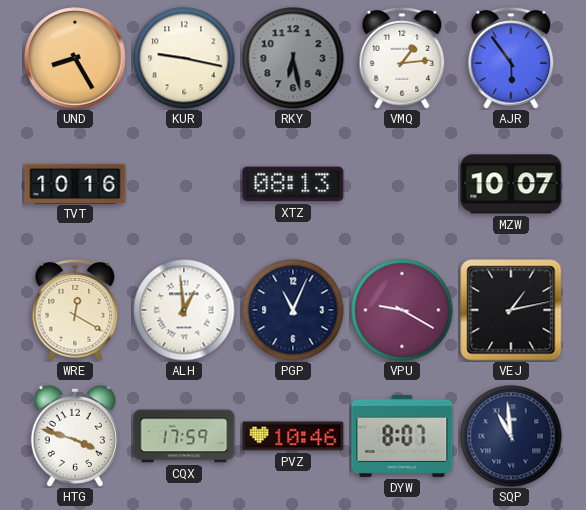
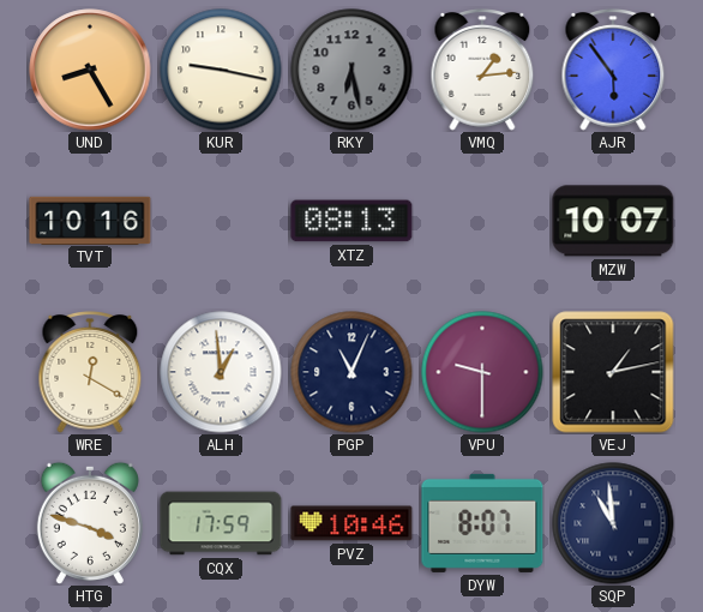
VPU: 9:20 -> 9:30
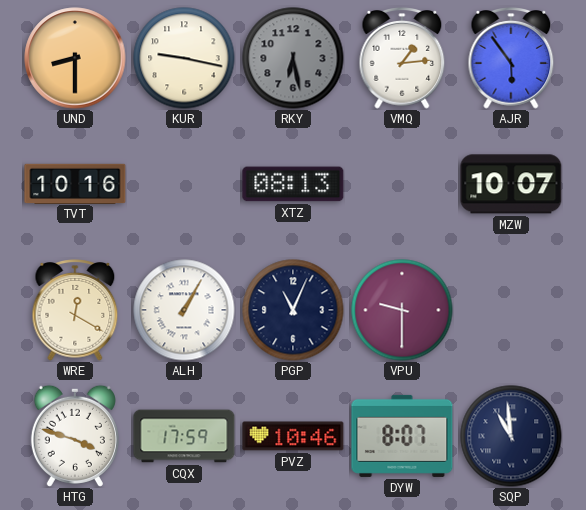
UND: 8:25 -> 8:30
ALH: 12:59 -> 1:05
VEJ: 1:13 -> none
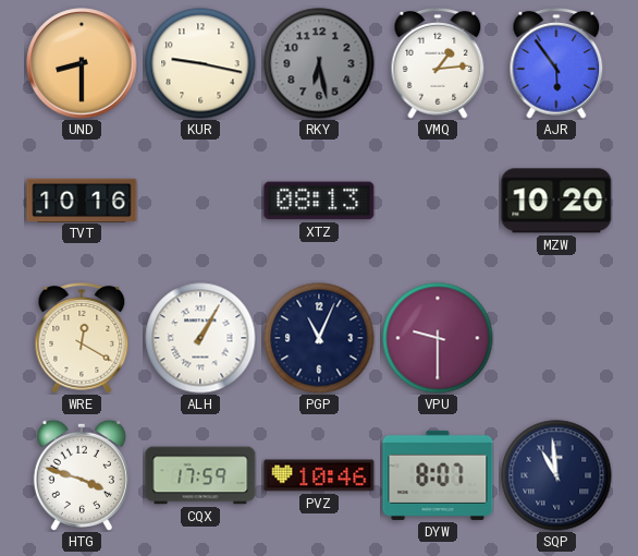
MZW: 10:07 -> 10:20
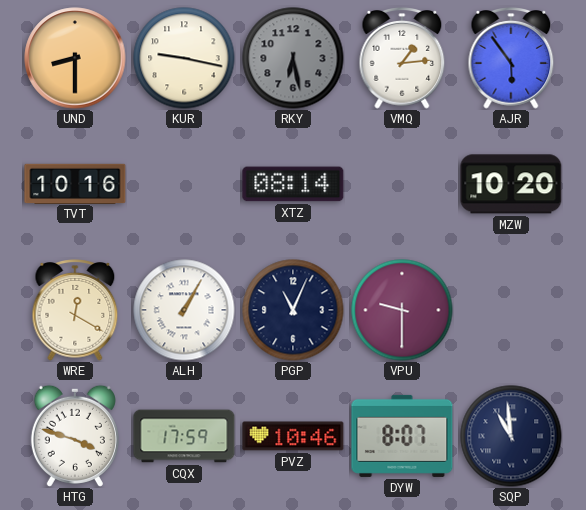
XTZ: 08:13 -> 08:14
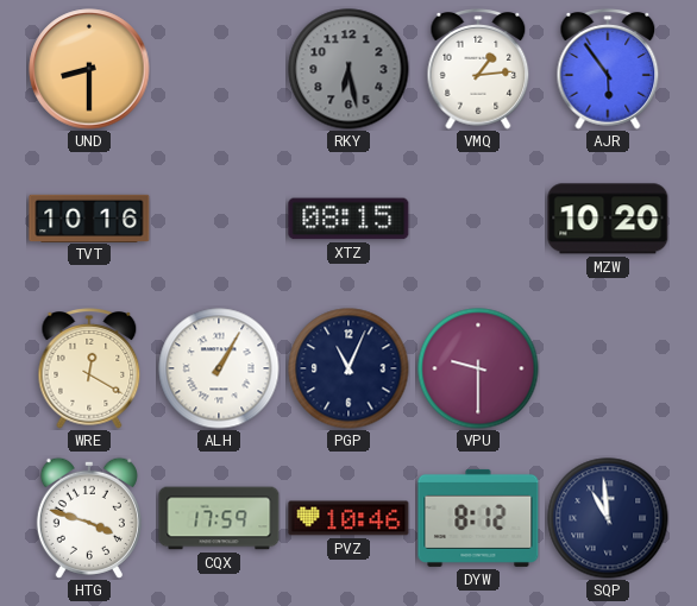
KUR: 9:17 -> none
XTZ: 08:14 -> 08:15
DYW: 8:07 -> 8:12
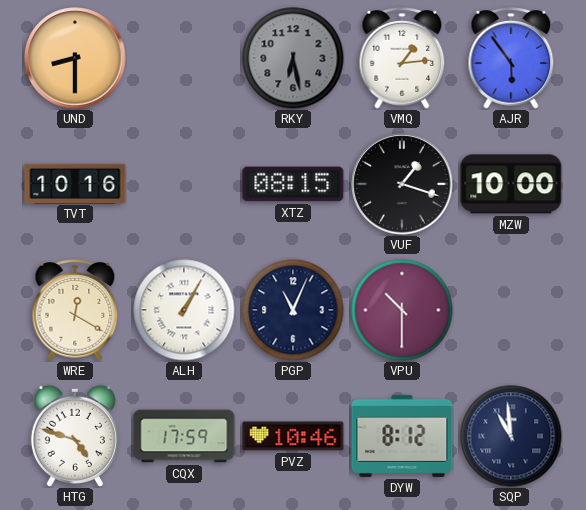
VUF: none -> 1:18
MZW: 10:20 -> 10:00
VPU: 9:30 -> 10:30
HTG: 3:48 -> 4:48
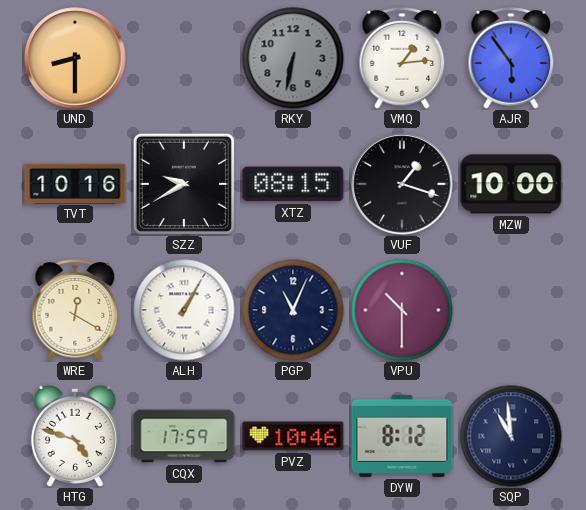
RKY: 6:28 -> 6:32
SZZ: none -> 9:40
